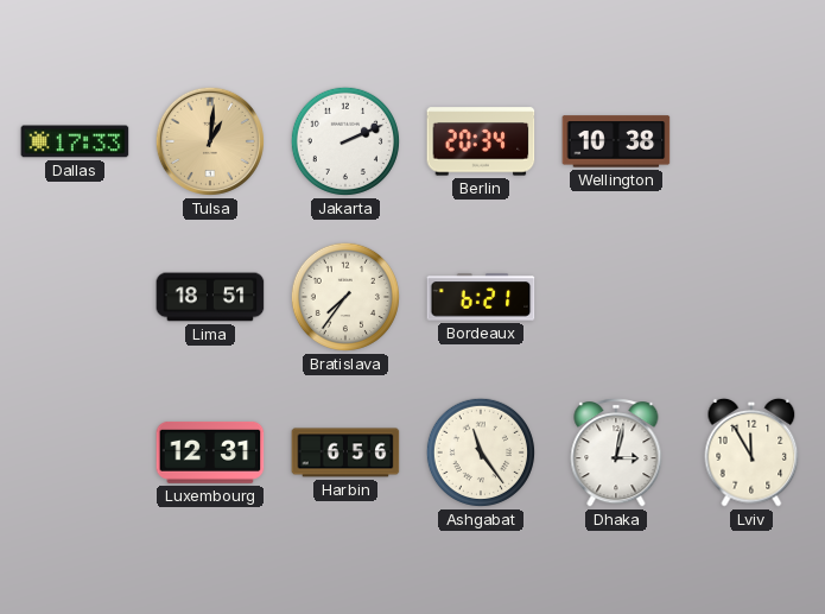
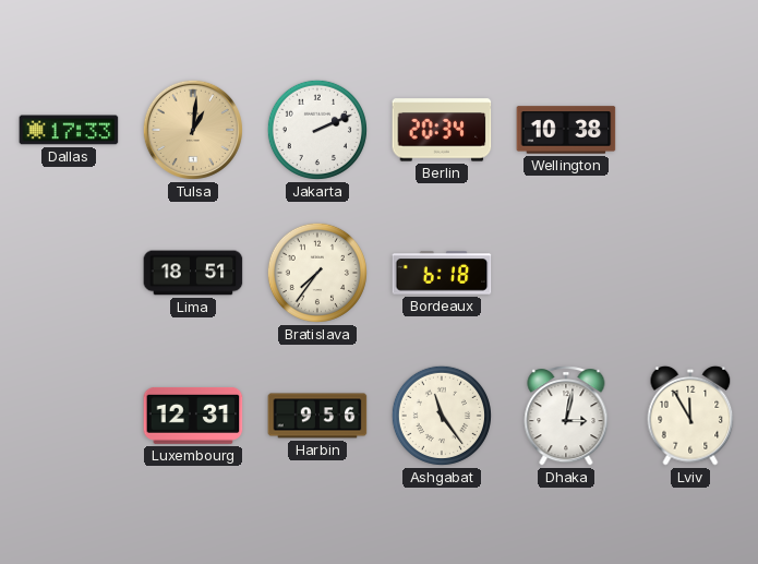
Bordeaux: 6:21 -> 6:18
Harbin: 6:56 -> 9:56
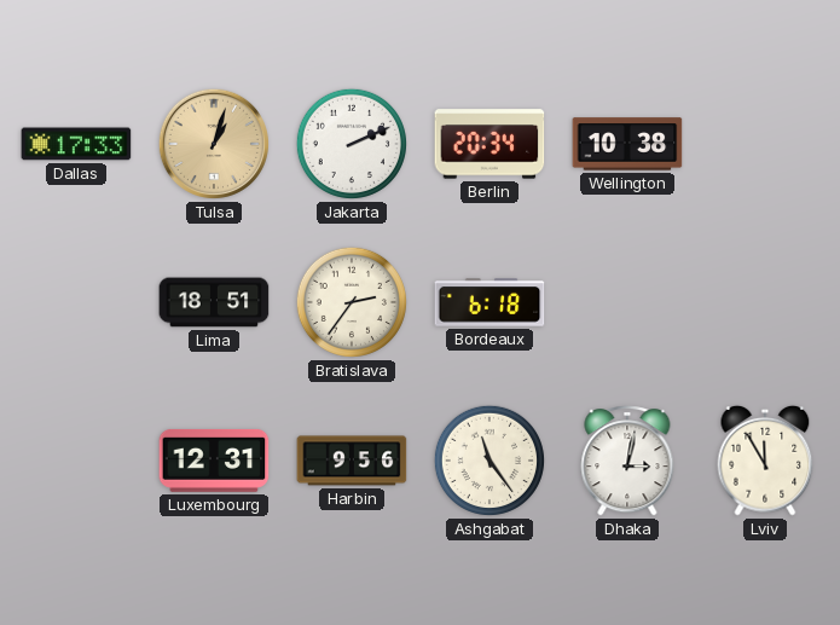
Tulsa: 1:01 -> 1:03
Bratislava: 7:36 -> 2:36
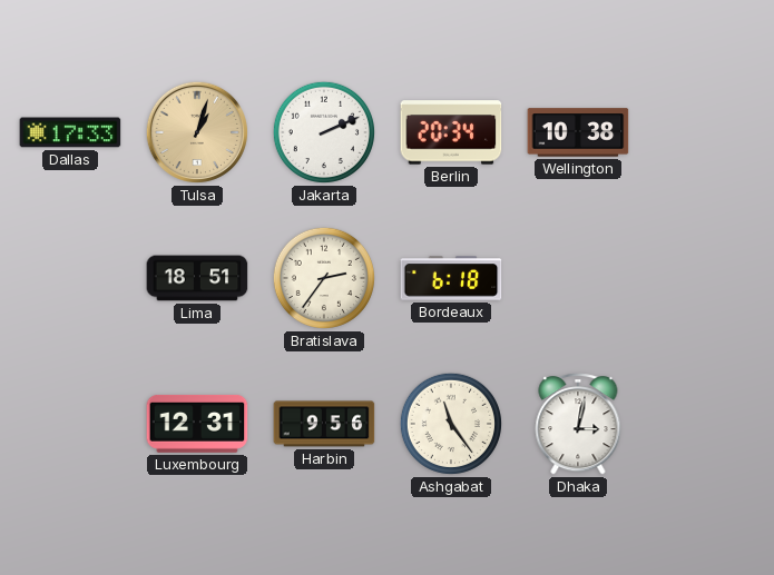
Lviv: 11:55 -> none
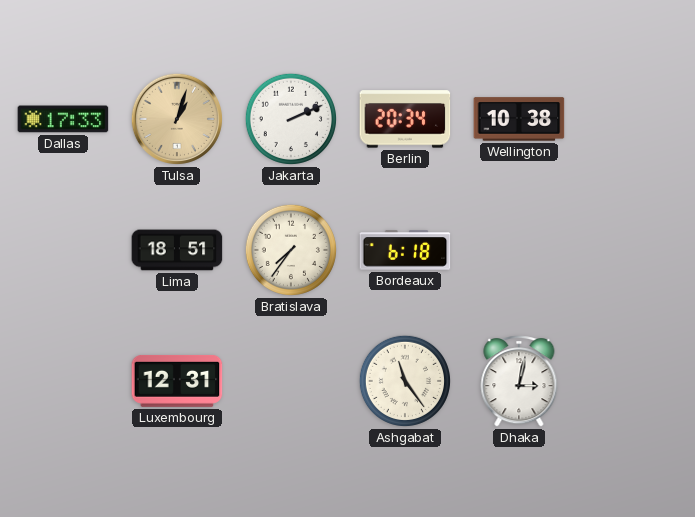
Bratislava: 2:36 -> 7:36
Harbin: 9:56 -> none
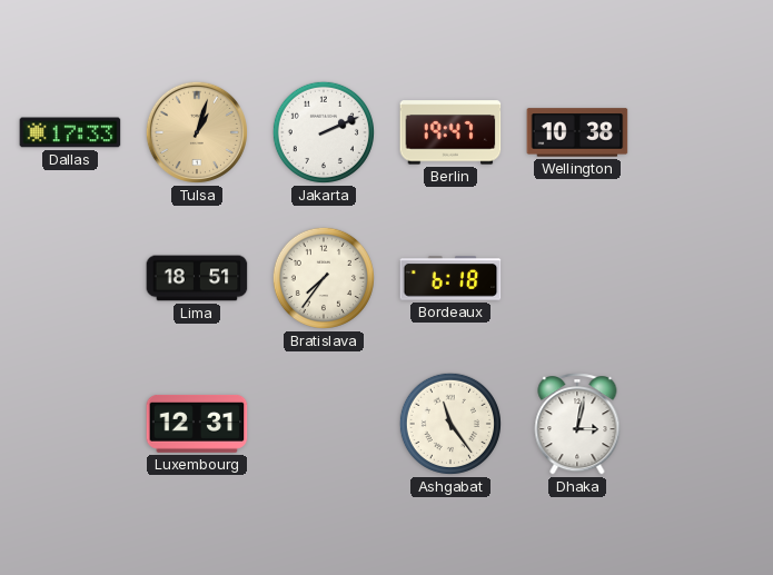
Berlin: 20:34 -> 19:47
